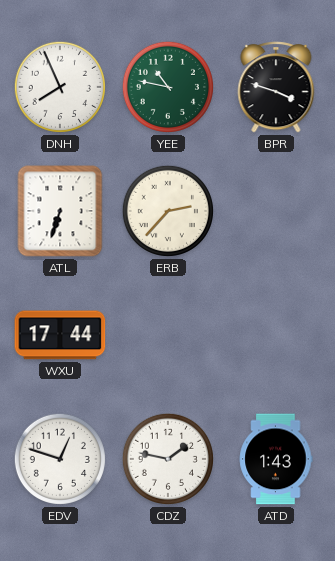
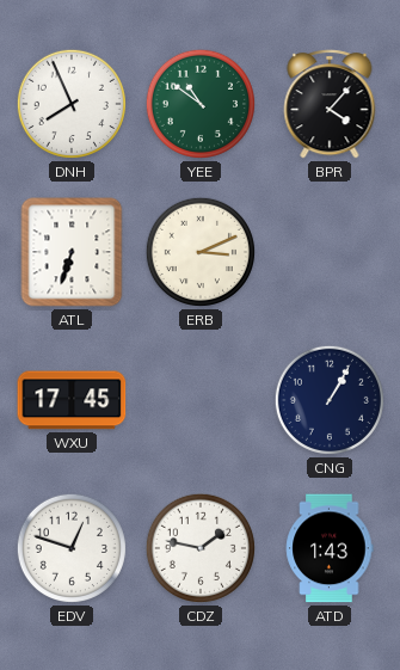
YEE: 10:47 -> 10:51
BPR: 3:48 -> 4:07
ERB: 2:37 -> 3:11
WXU: 17:44 -> 17:45
CNG: none -> 1:05
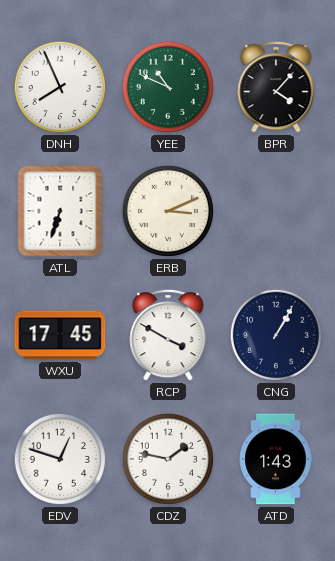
YEE: 10:51 -> 10:49
RCP: none -> 3:50
